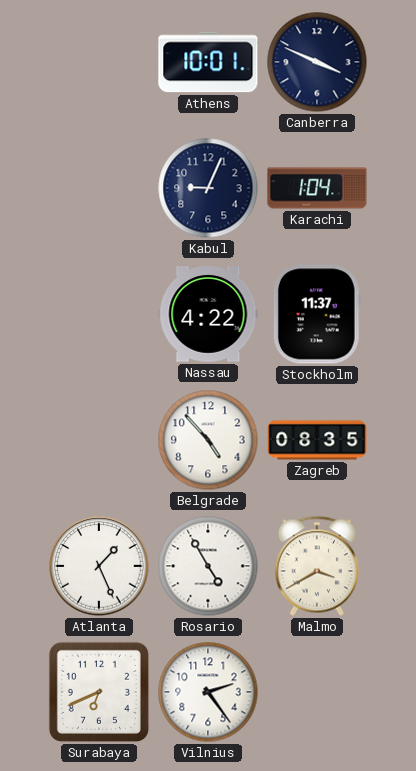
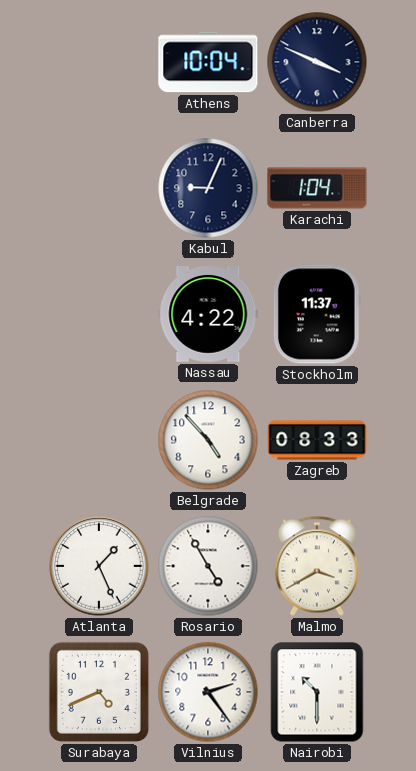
Athens: 10:01 -> 10:04
Zagreb: 08:35 -> 08:33
Surabaya: 6:41 -> 4:41
Nairobi: none -> 10:30
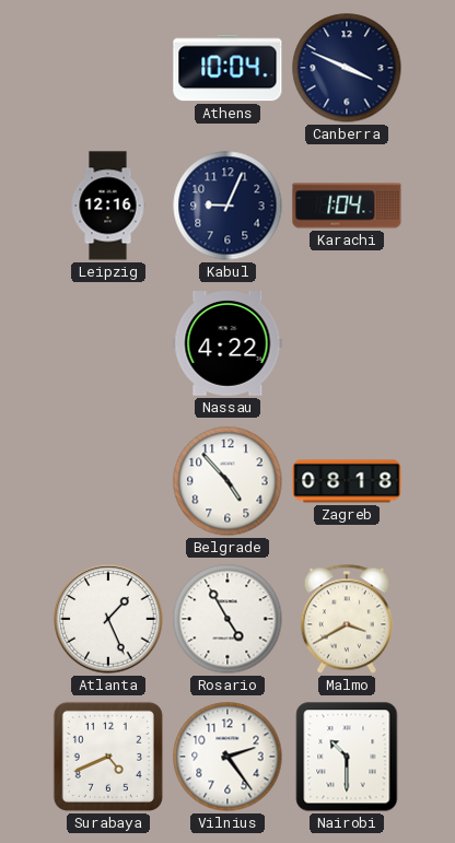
Leipzig: none -> 12:16
Stockholm: 11:37 -> none
Zagreb: 08:33 -> 08:18
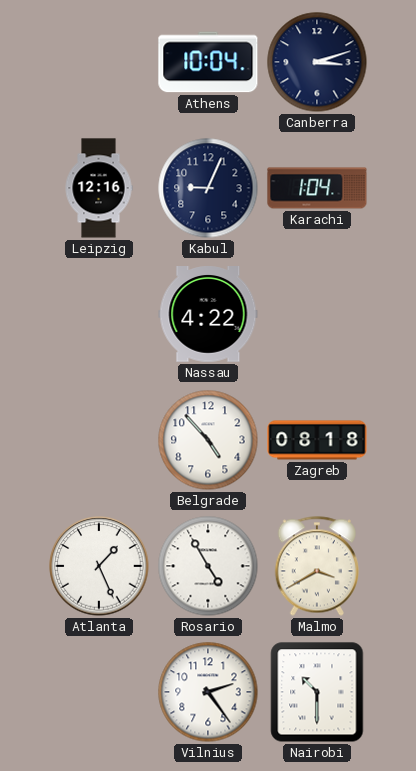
Canberra: 3:49 -> 3:12
Surabaya: 4:41 -> none
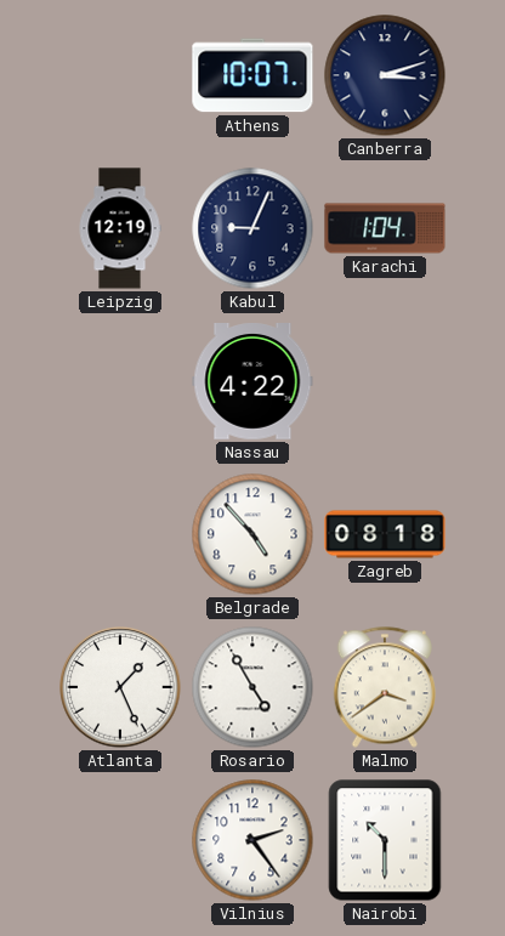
Athens: 10:04 -> 10:07
Leipzig: 12:16 -> 12:19
Malmo: 3:40 -> 3:39
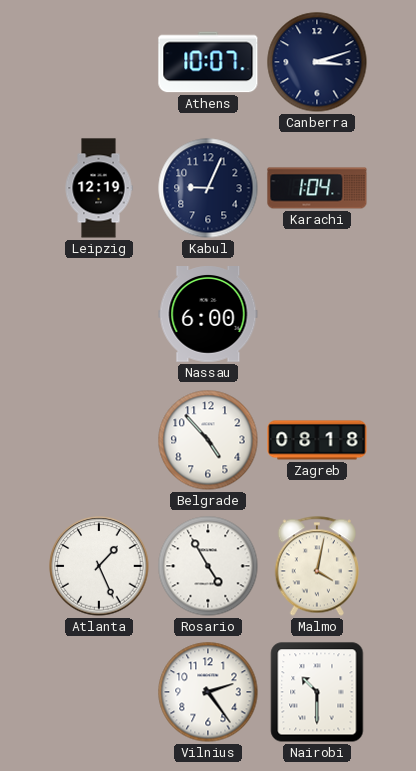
Nassau: 4:22 -> 6:00
Malmo: 3:39 -> 4:02
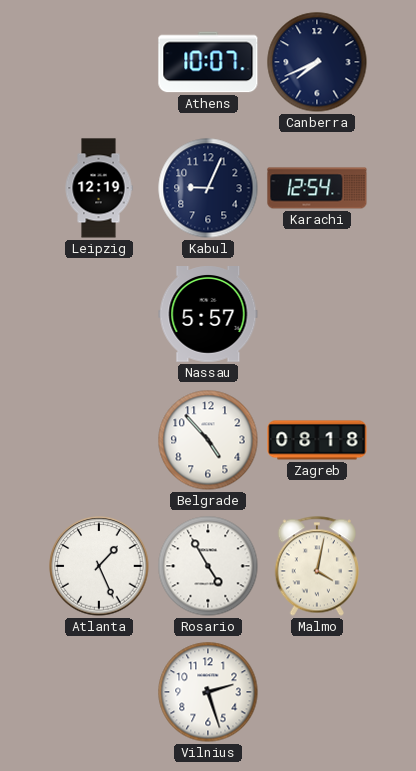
Canberra: 3:12 -> 7:41
Karachi: 1:04 -> 12:54
Nassau: 6:00 -> 5:57
Vilnius: 2:24 -> 2:27
Nairobi: 10:30 -> none
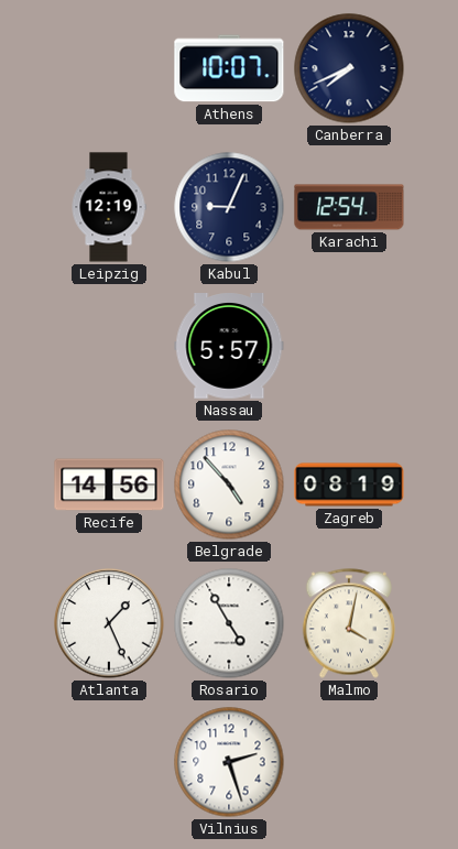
Recife: none -> 14:56
Zagreb: 08:18 -> 08:19
